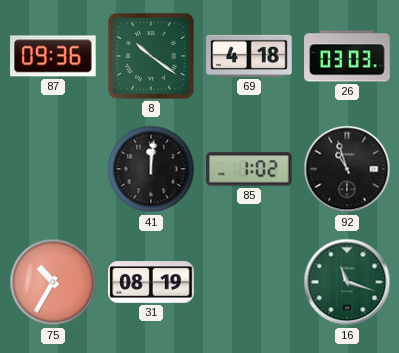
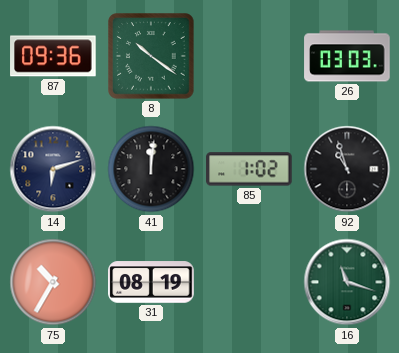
69: 4:18 -> none
14: none -> 6:12
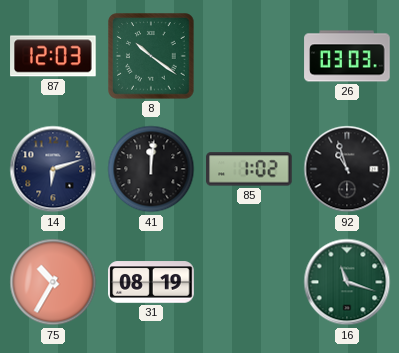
87: 09:36 -> 12:03
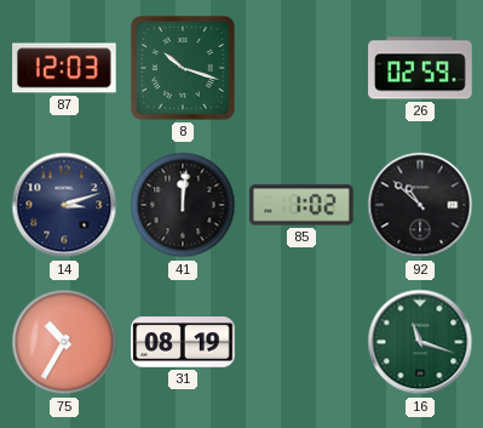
8: 10:21 -> 10:18
26: 03:03 -> 02:59
14: 6:12 -> 3:12
92: 10:57 -> 10:52
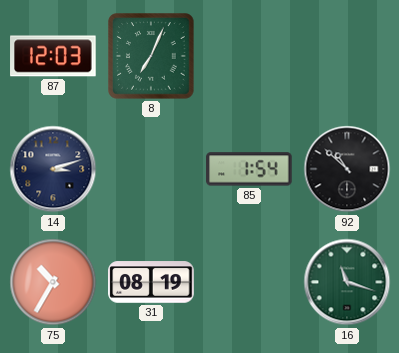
8: 10:18 -> 7:04
26: 02:59 -> none
41: 12:01 -> none
85: 1:02 -> 1:54
